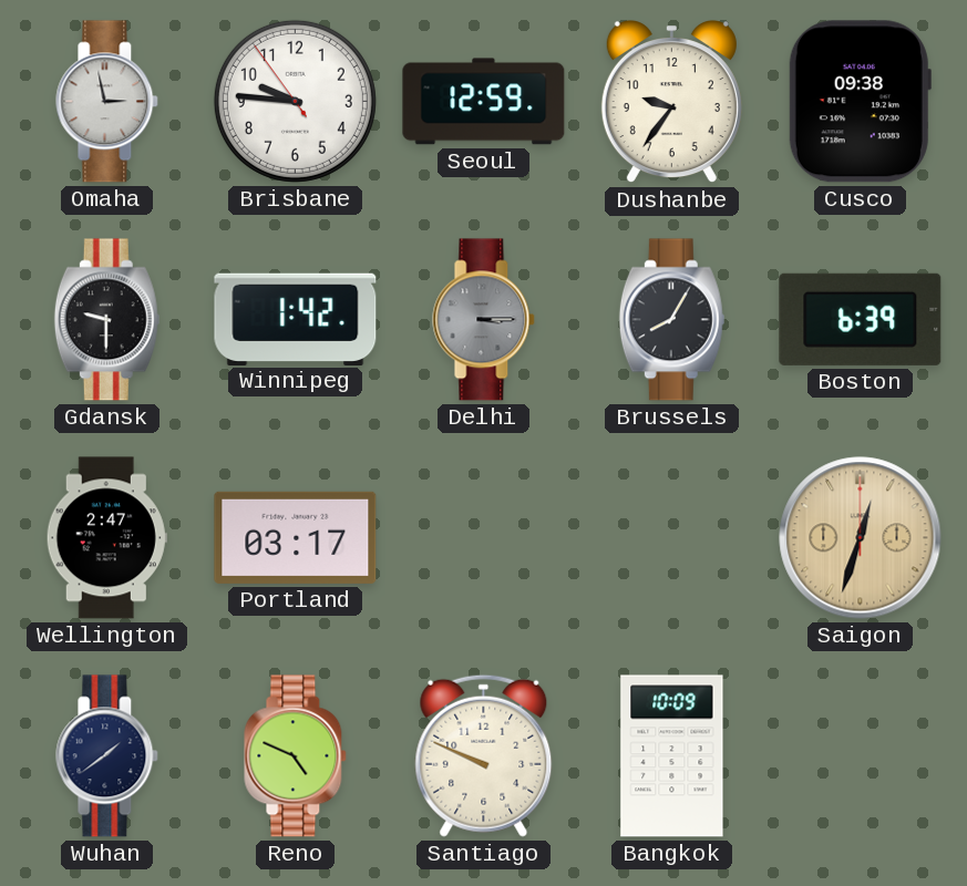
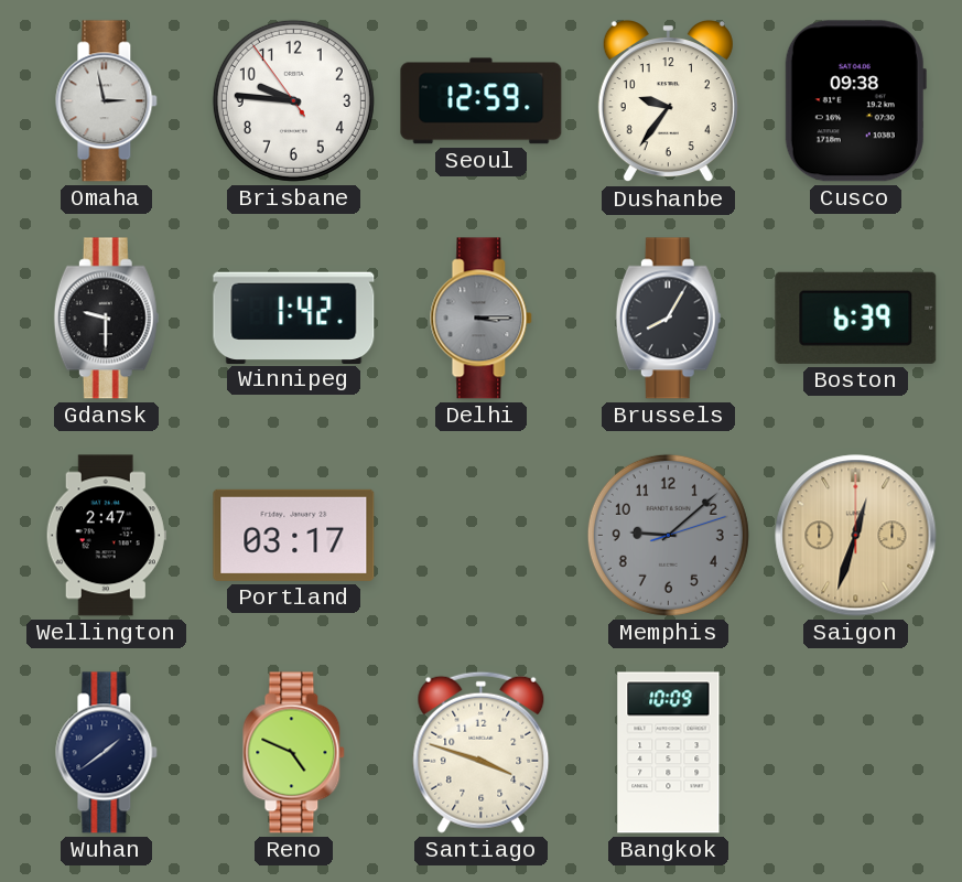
Memphis: none -> 9:08
Santiago: 9:49 -> 3:48
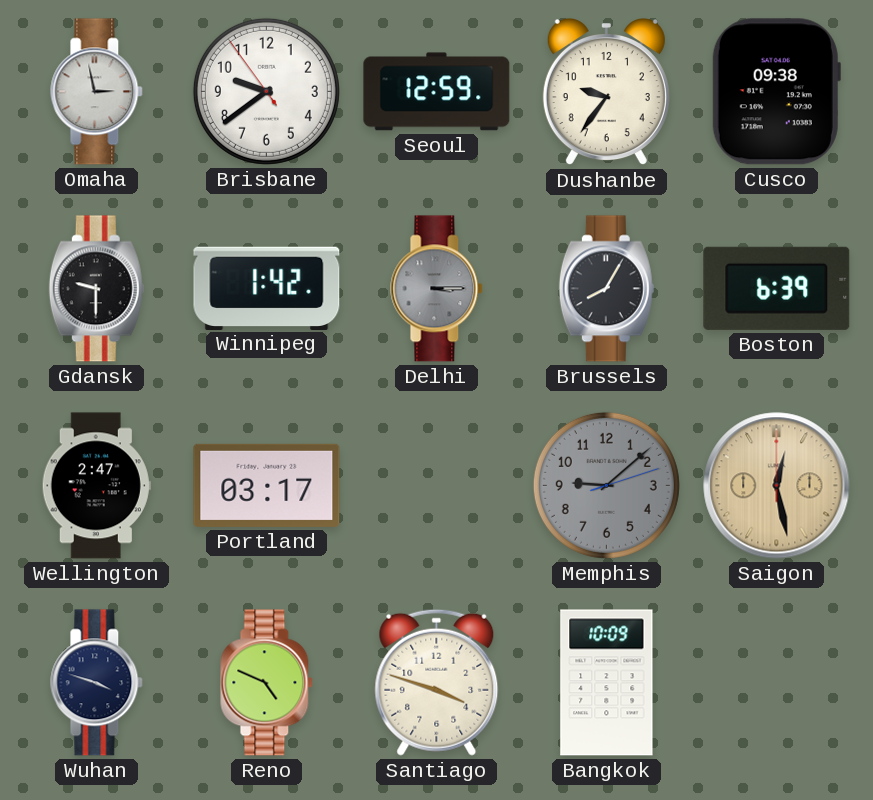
Brisbane: 9:45 -> 9:38
Saigon: 12:33 -> 12:28
Wuhan: 1:39 -> 3:48
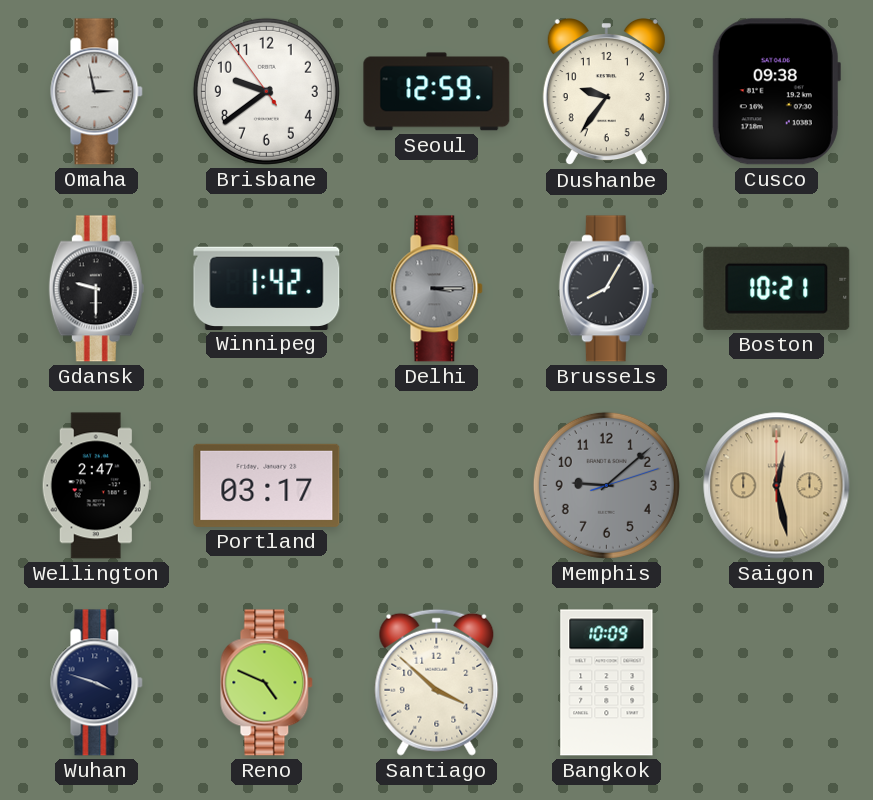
Boston: 6:39 -> 10:21
Santiago: 3:48 -> 3:52
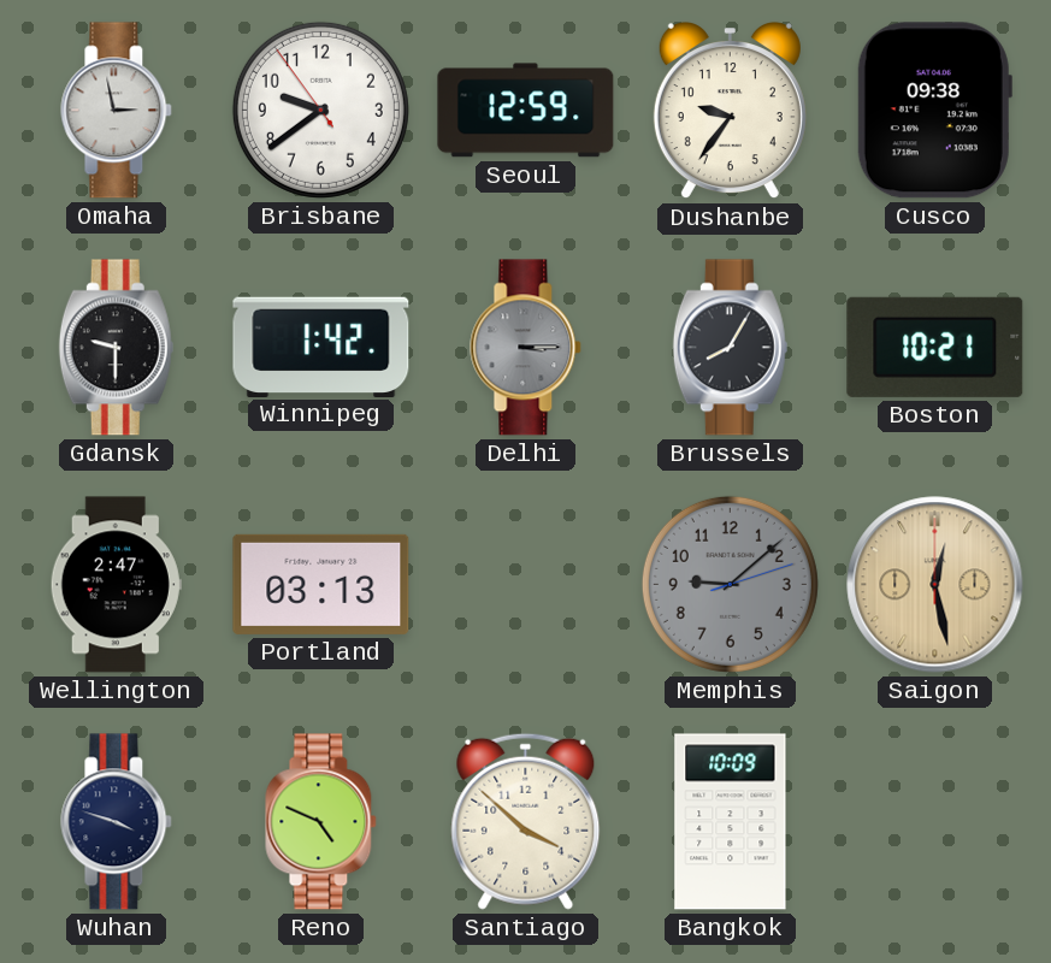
Portland: 03:17 -> 03:13
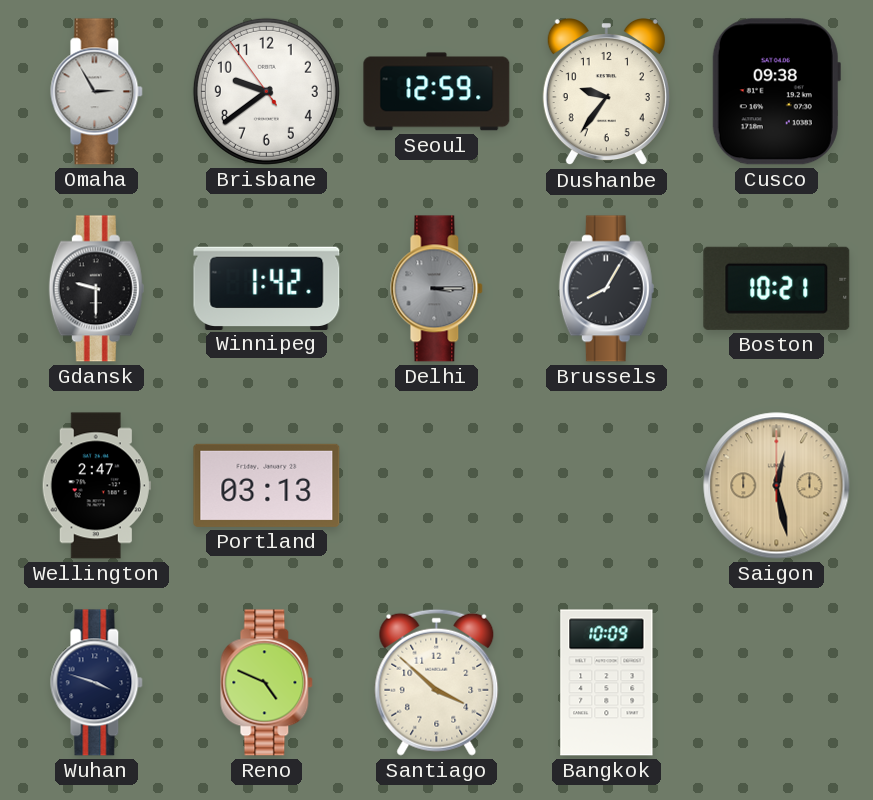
Omaha: 2:58 -> 2:55
Memphis: 9:08 -> none
